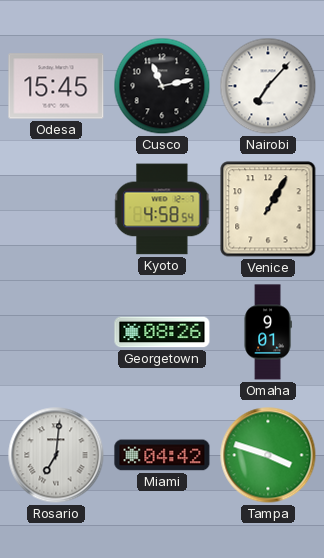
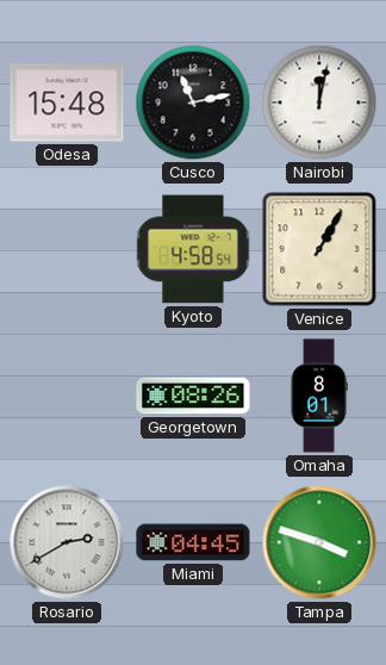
Odesa: 15:45 -> 15:48
Nairobi: 7:07 -> 12:02
Omaha: 9:01 -> 8:01
Rosario: 7:01 -> 2:40
Miami: 04:42 -> 04:45
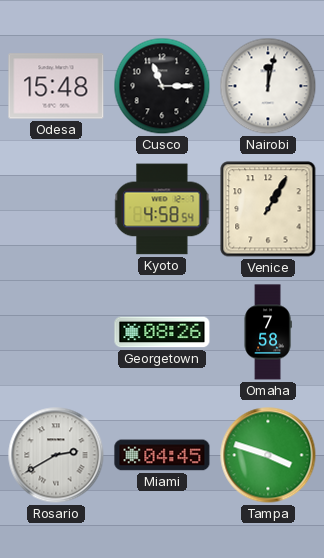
Cusco: 11:13 -> 11:15
Omaha: 8:01 -> 7:58
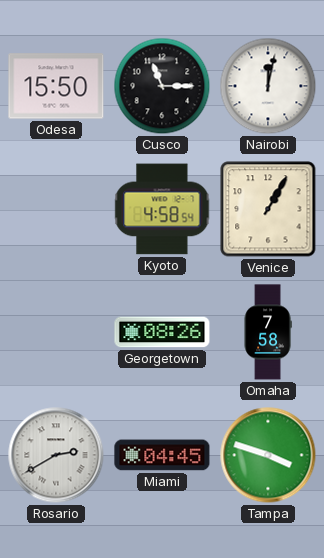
Odesa: 15:48 -> 15:50
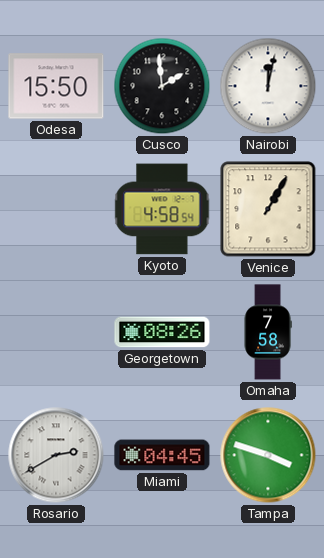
Cusco: 11:15 -> 1:59
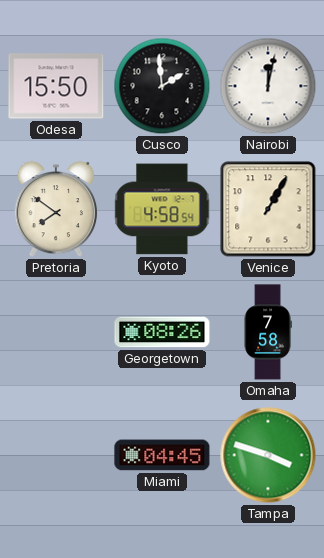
Pretoria: none -> 7:51
Rosario: 2:40 -> none
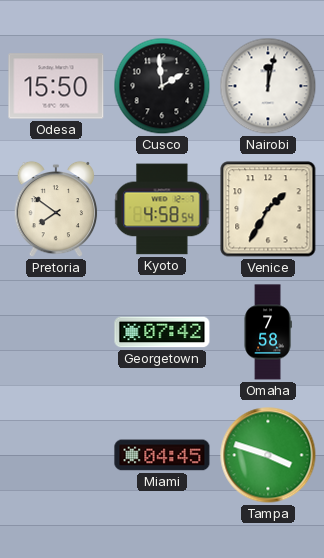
Venice: 1:05 -> 1:35
Georgetown: 08:26 -> 07:42
